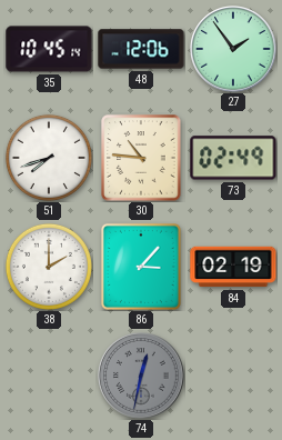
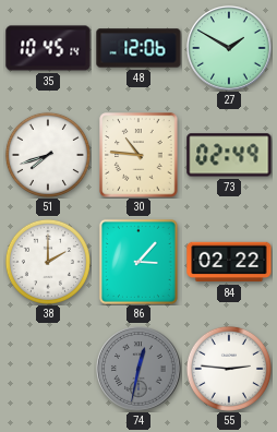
27: 1:54 -> 1:50
84: 02:19 -> 02:22
55: none -> 2:46
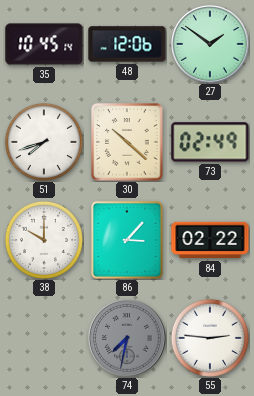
27: 1:50 -> 1:51
30: 10:46 -> 10:22
38: 2:00 -> 10:00
74: 12:32 -> 7:32
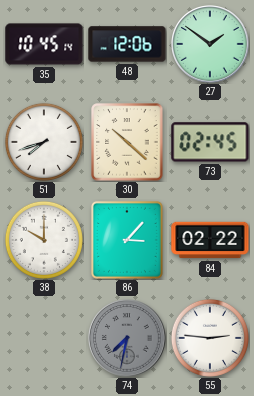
73: 02:49 -> 02:45
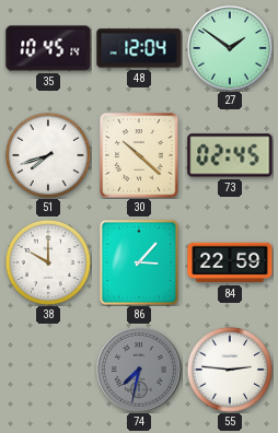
48: 12:06 -> 12:04
84: 02:22 -> 22:59
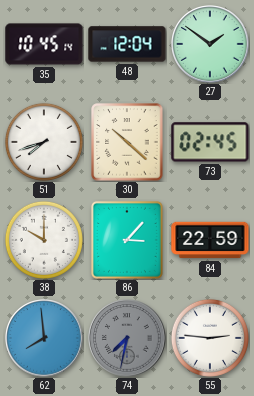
62: none -> 7:59
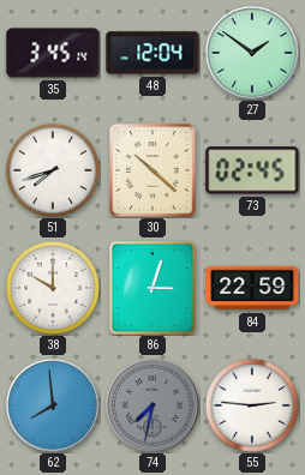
35: 10:45 -> 3:45
86: 3:07 -> 3:03
